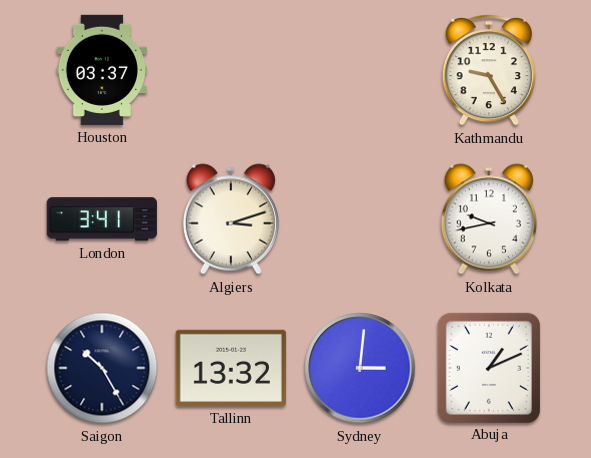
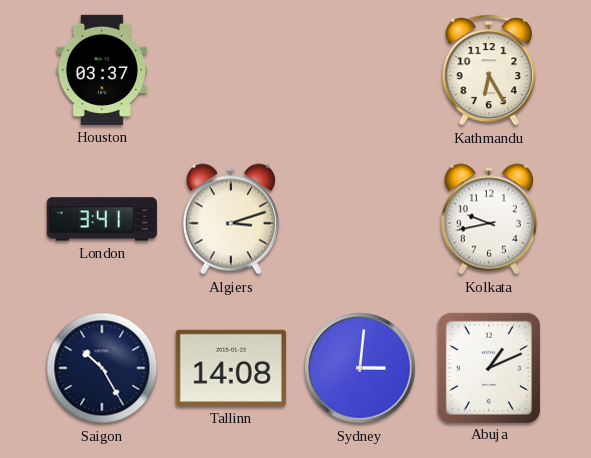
Kathmandu: 9:25 -> 6:25
Tallinn: 13:32 -> 14:08
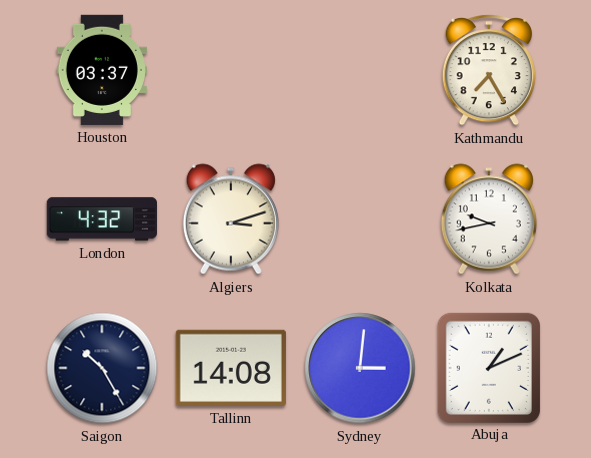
Kathmandu: 6:25 -> 7:25
London: 3:41 -> 4:32
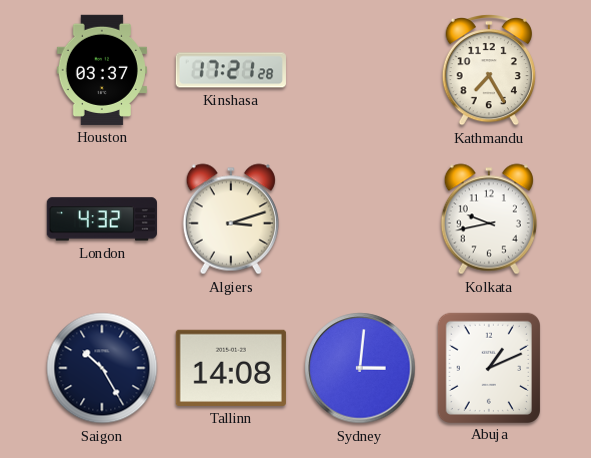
Kinshasa: none -> 17:21
